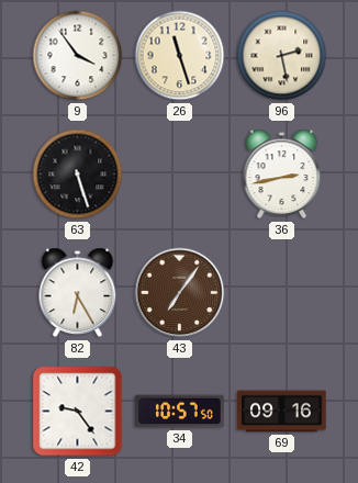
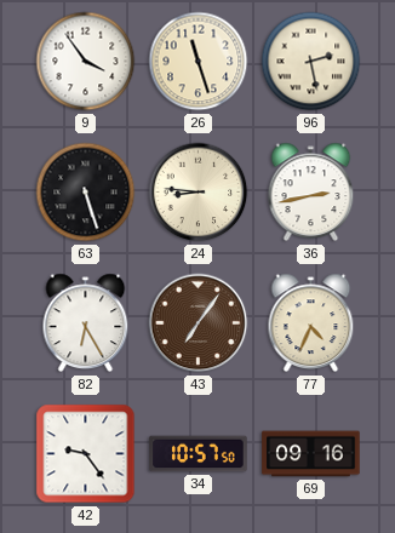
24: none -> 8:46
77: none -> 4:34
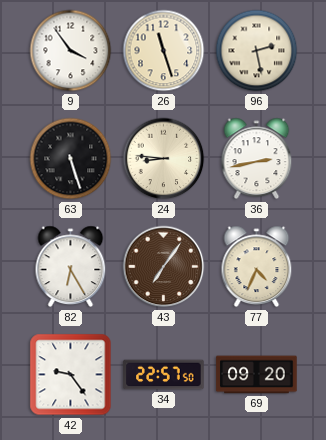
34: 10:57 -> 22:57
69: 09:16 -> 09:20
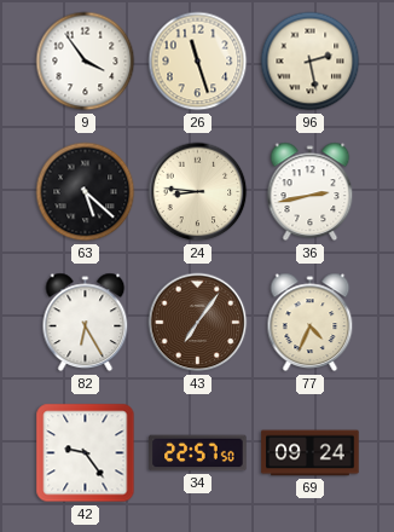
63: 5:27 -> 5:22
69: 09:20 -> 09:24
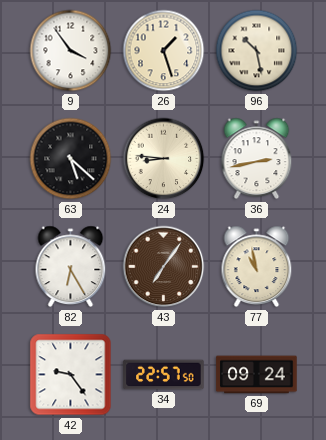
26: 11:27 -> 1:27
96: 2:28 -> 10:28
77: 4:34 -> 10:58
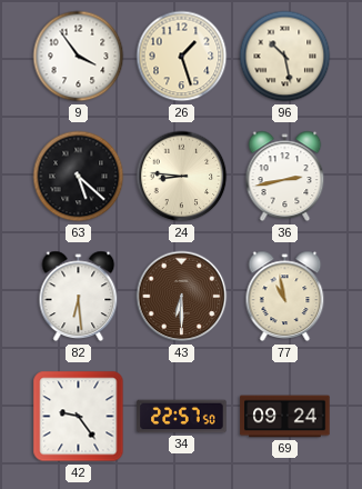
82: 6:25 -> 6:29
43: 7:06 -> 6:30
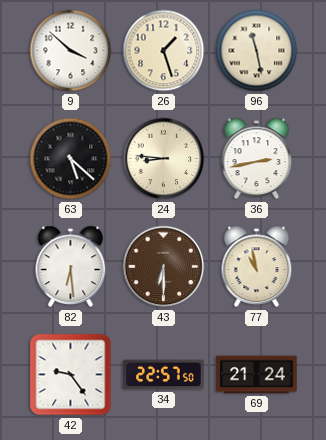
9: 3:54 -> 3:52
96: 10:28 -> 11:28
69: 09:24 -> 21:24
